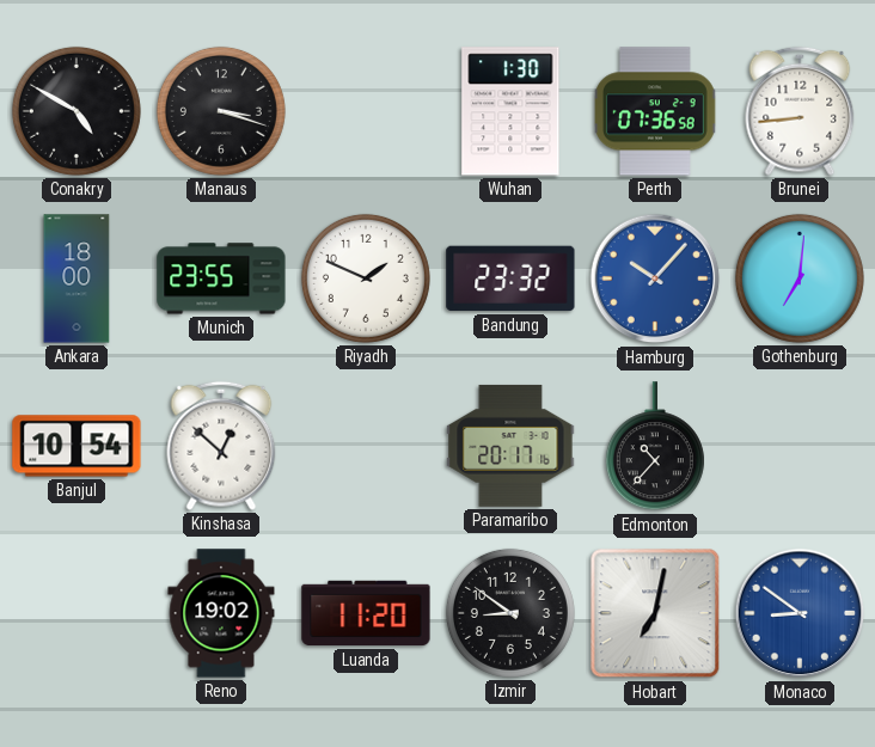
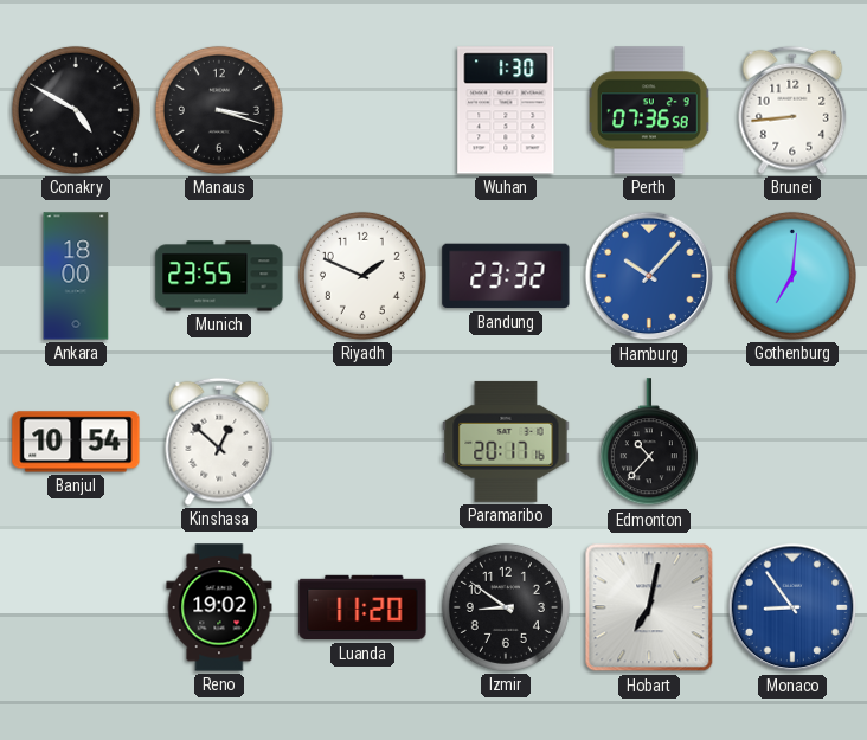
Monaco: 8:51 -> 8:54
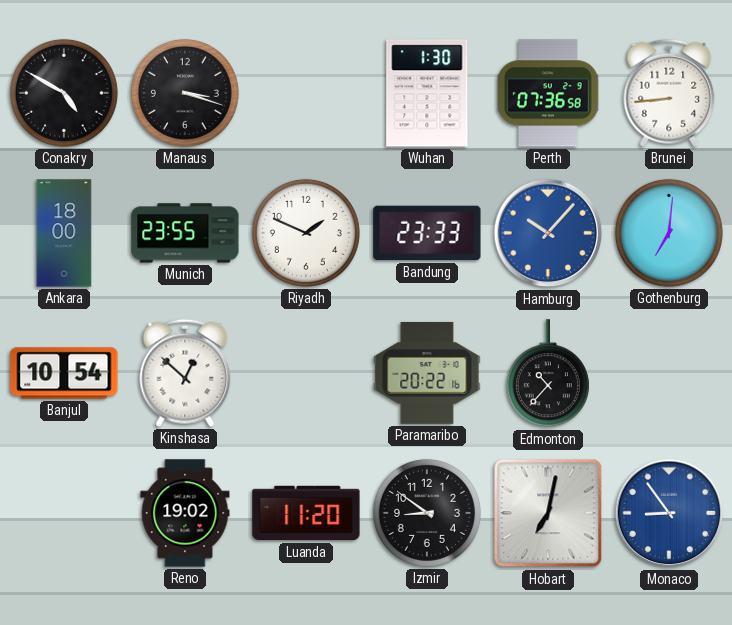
Bandung: 23:32 -> 23:33
Paramaribo: 20:17 -> 20:22
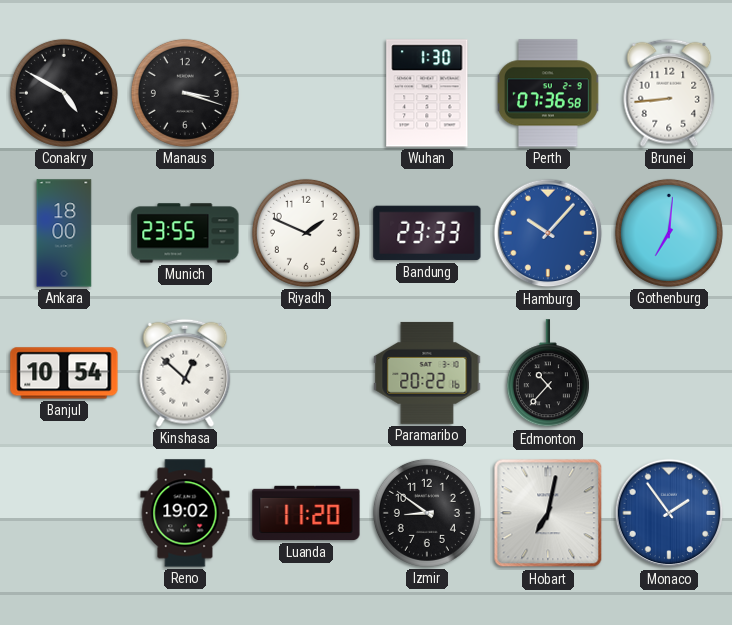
Monaco: 8:54 -> 1:54
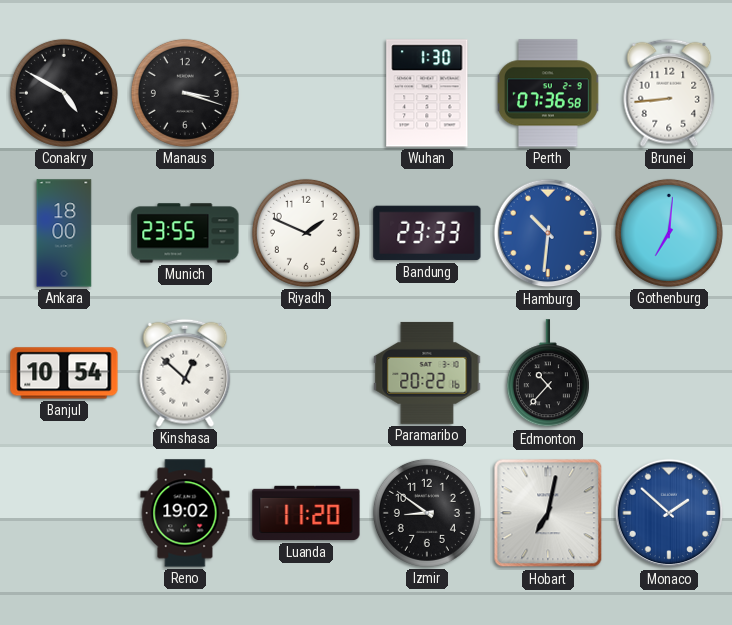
Hamburg: 10:07 -> 10:31
Monaco: 1:54 -> 1:52
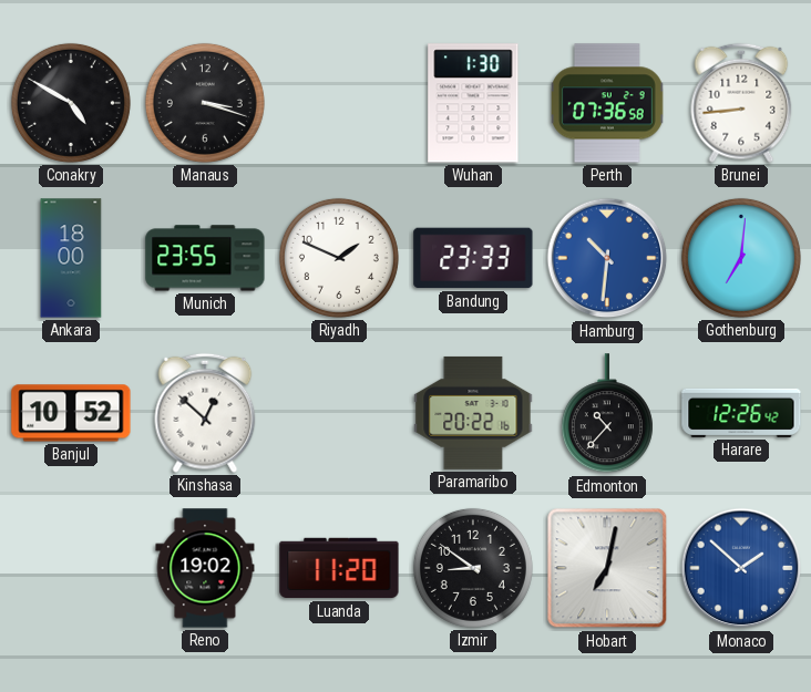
Banjul: 10:54 -> 10:52
Harare: none -> 12:26
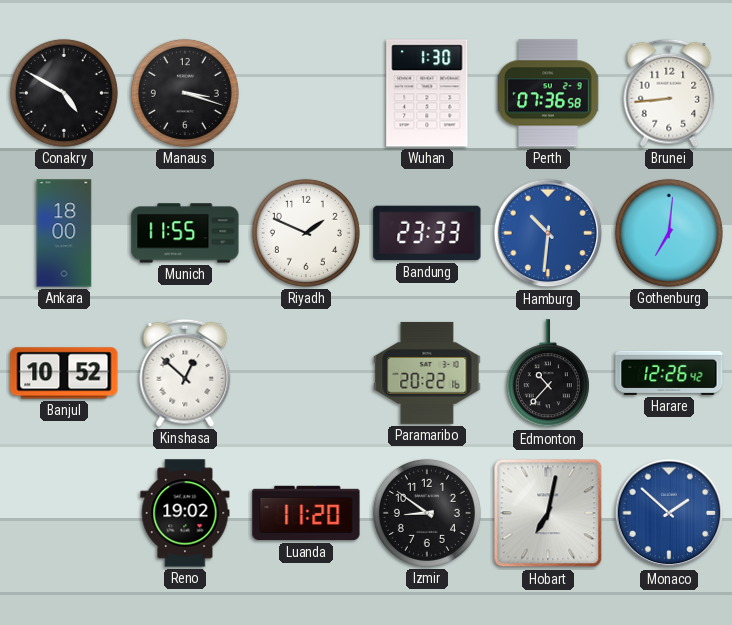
Munich: 23:55 -> 11:55
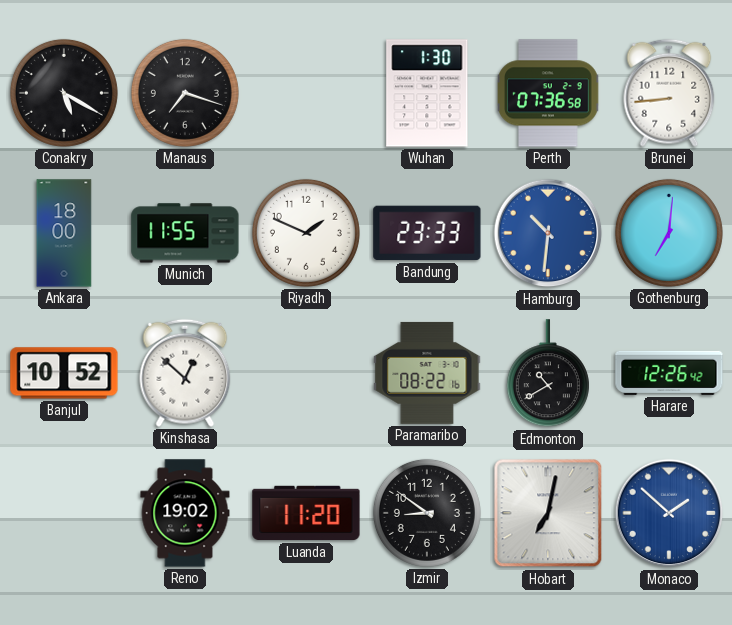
Conakry: 4:50 -> 5:20
Manaus: 3:18 -> 7:18
Paramaribo: 20:22 -> 08:22
Edmonton: 10:37 -> 10:40
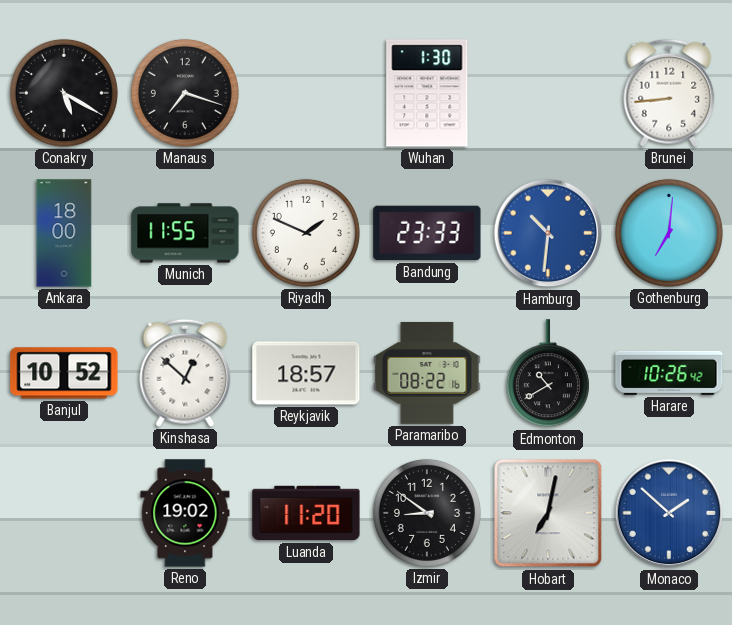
Perth: 07:36 -> none
Reykjavik: none -> 18:57
Harare: 12:26 -> 10:26
